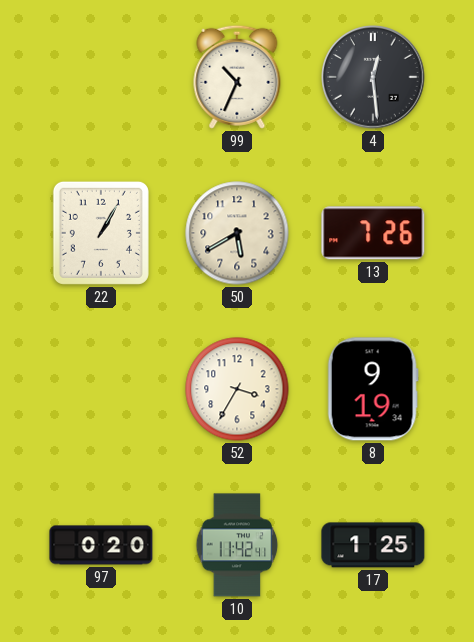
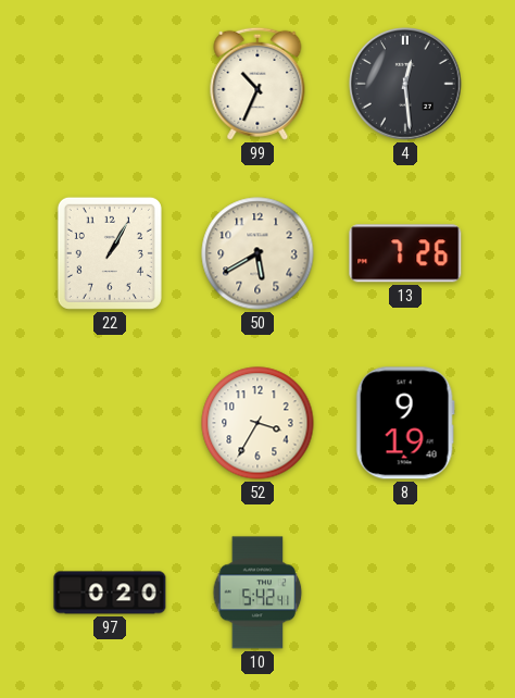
8: 9:19:34 -> 9:19:40
10: 11:42 -> 5:42
17: 1:25 -> none
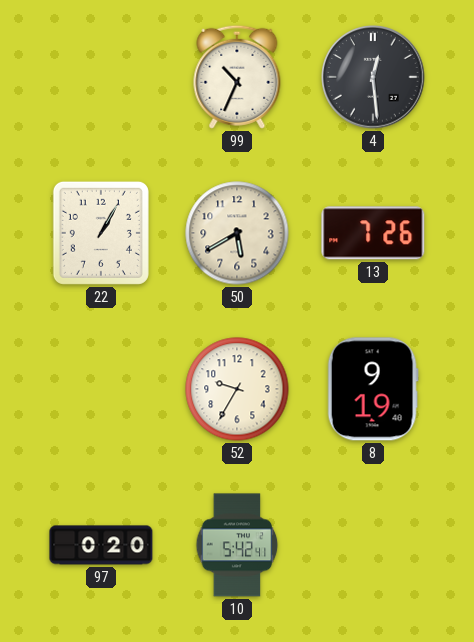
52: 3:35 -> 9:35
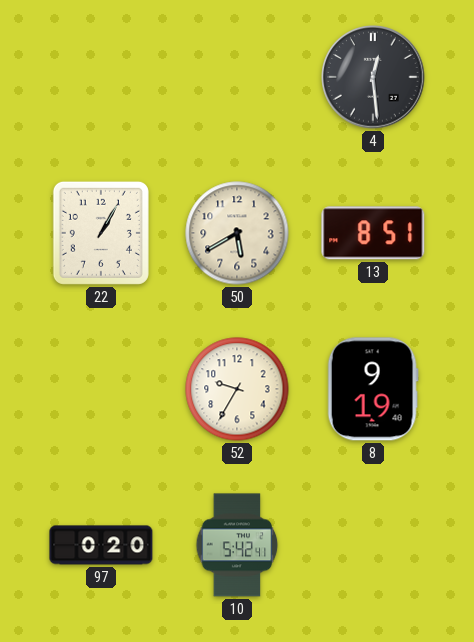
99: 10:34 -> none
13: 7:26 -> 8:51
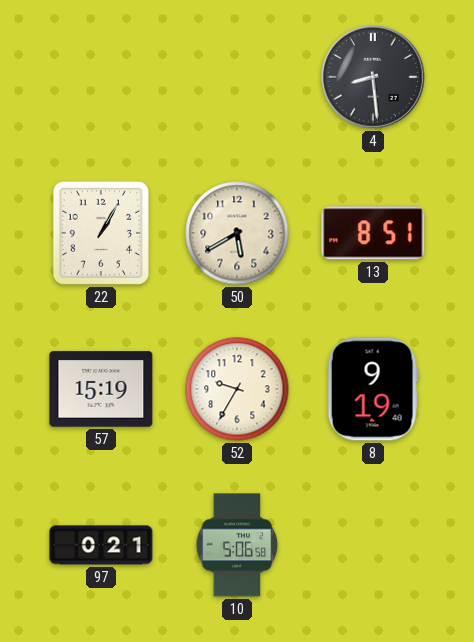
4: 12:29 -> 8:29
57: none -> 15:19
97: 0:20 -> 0:21
10: 5:42 -> 5:06
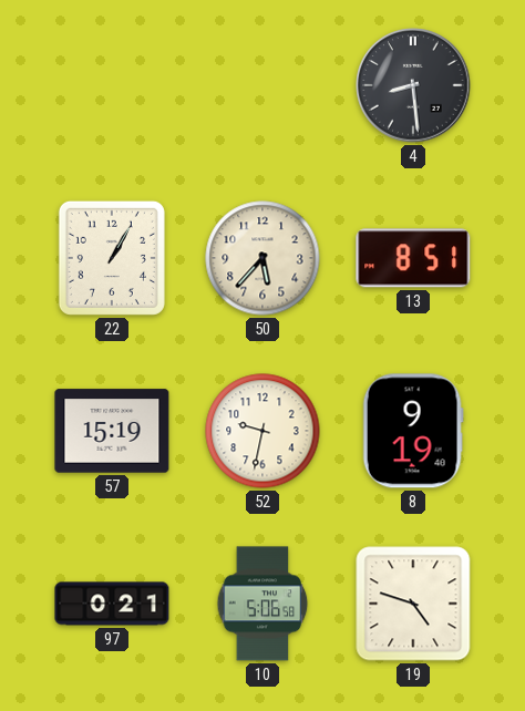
50: 5:40 -> 5:37
52: 9:35 -> 9:32
19: none -> 4:48
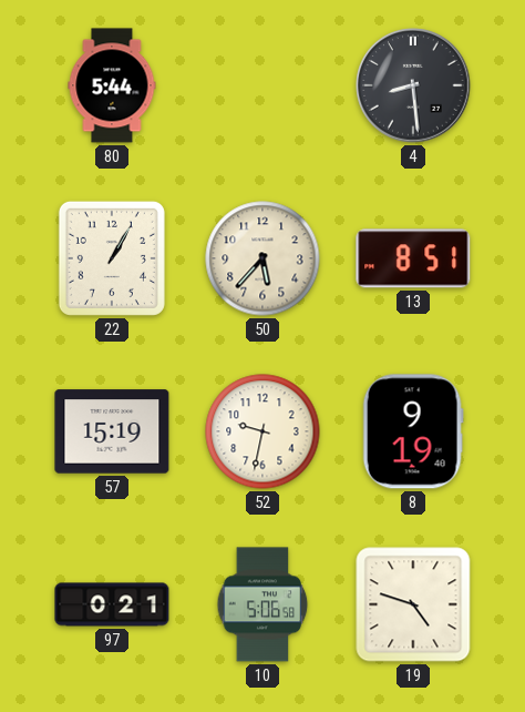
80: none -> 5:44
